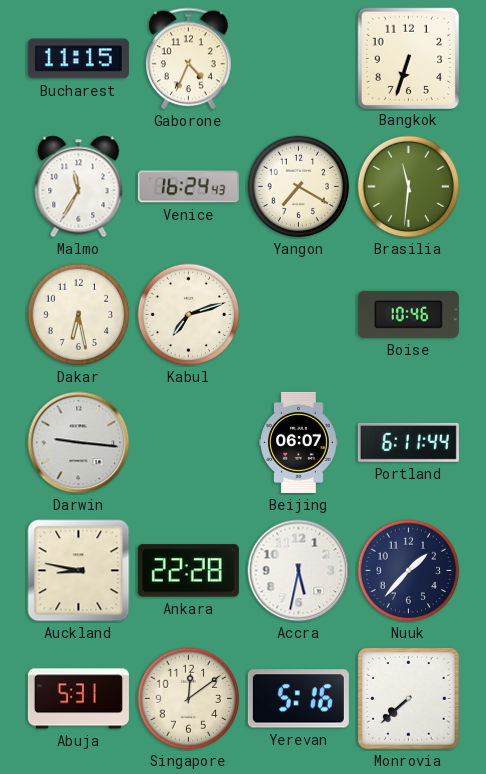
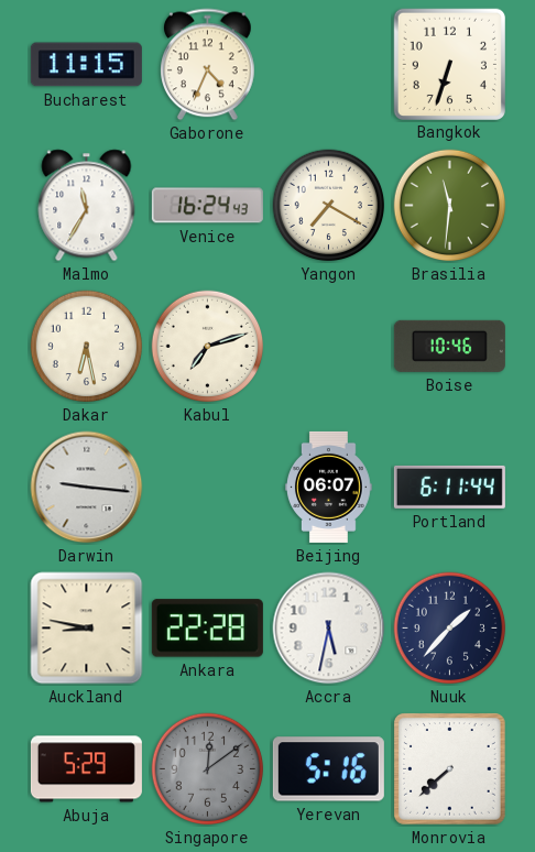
Abuja: 5:31 -> 5:29
Singapore dial: cream -> grey
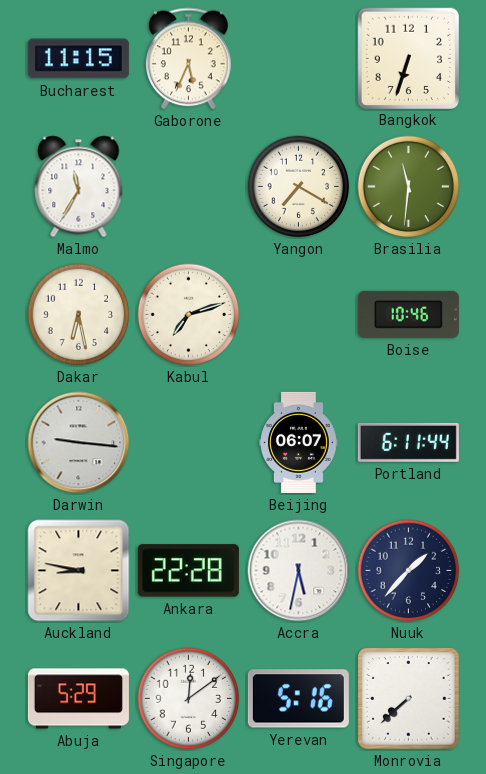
Gaborone: 4:34 -> 5:34
Venice: 16:24 -> none
Singapore dial: grey -> white
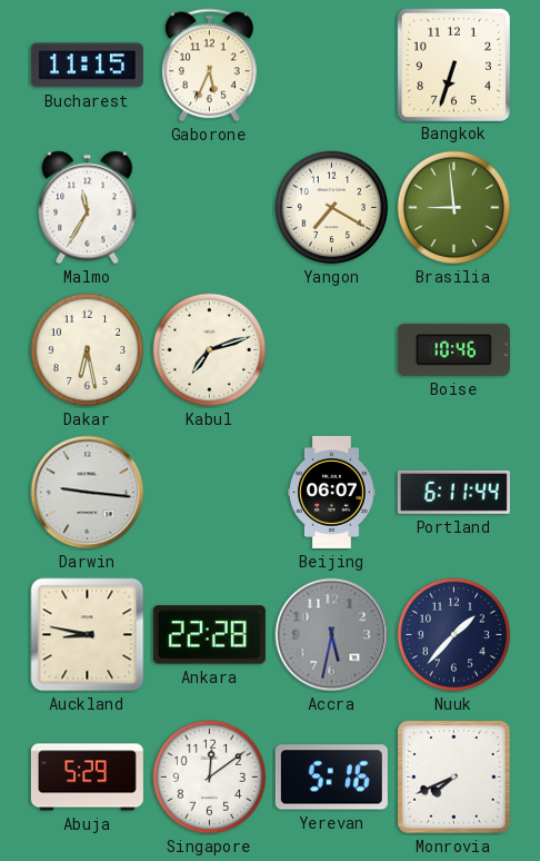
Brasilia: 11:31 -> 8:59
Accra dial: white -> grey
Monrovia: 7:38 -> 7:41
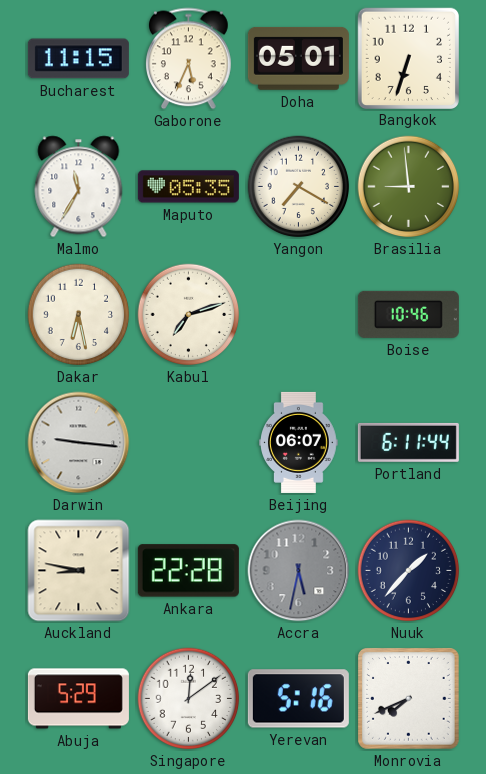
Doha: none -> 05:01
Maputo: none -> 05:35
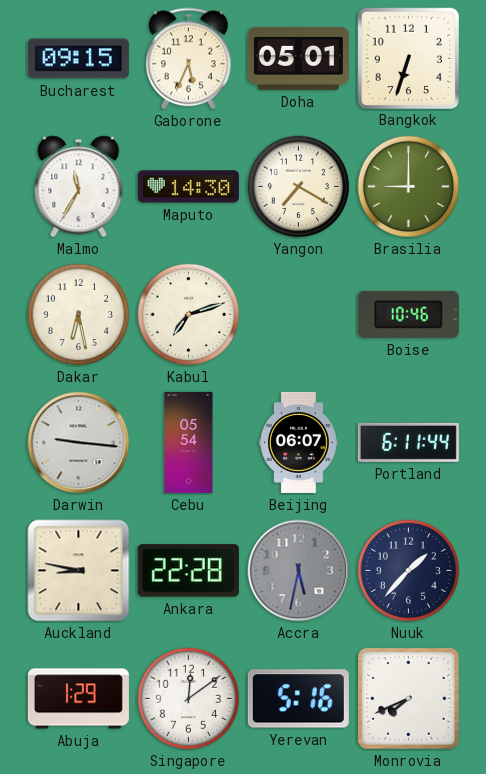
Bucharest: 11:15 -> 09:15
Maputo: 05:35 -> 14:30
Brasilia: 8:59 -> 9:00
Cebu: none -> 05:54
Abuja: 5:29 -> 1:29
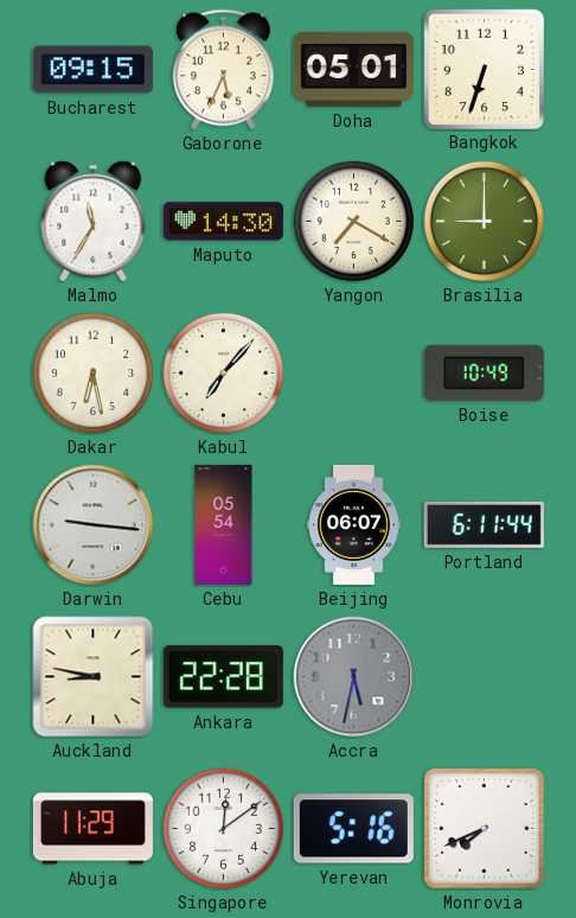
Kabul: 7:12 -> 7:07
Boise: 10:46 -> 10:49
Nuuk: 1:37 -> none
Abuja: 1:29 -> 11:29
